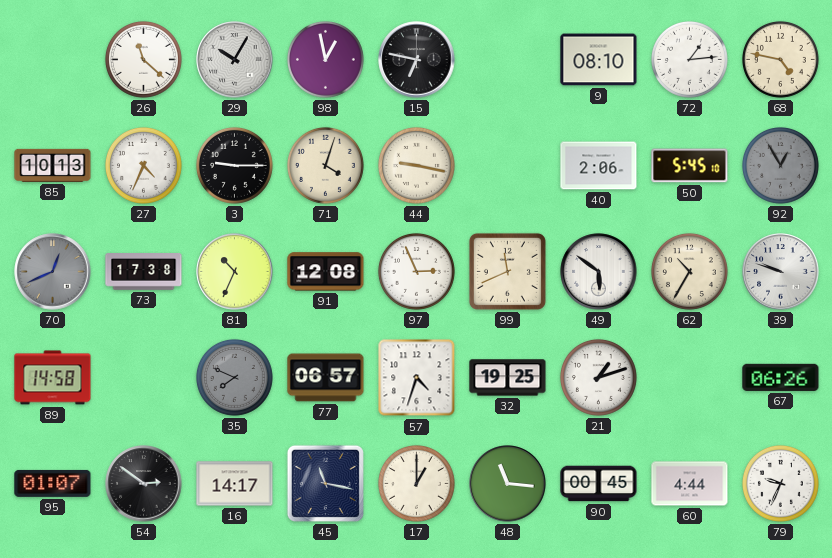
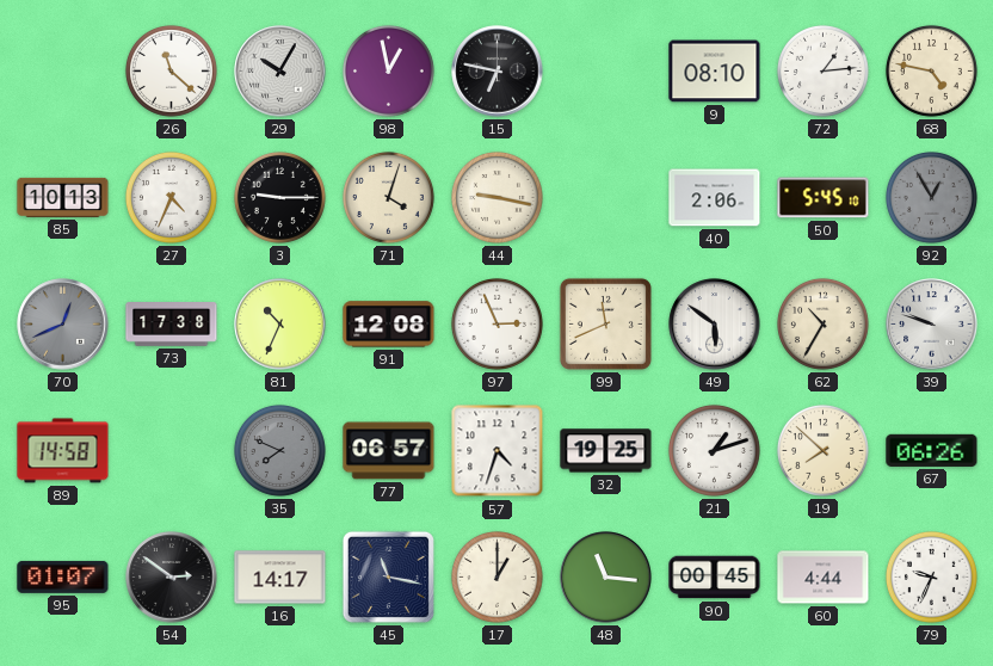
19: none -> 7:52
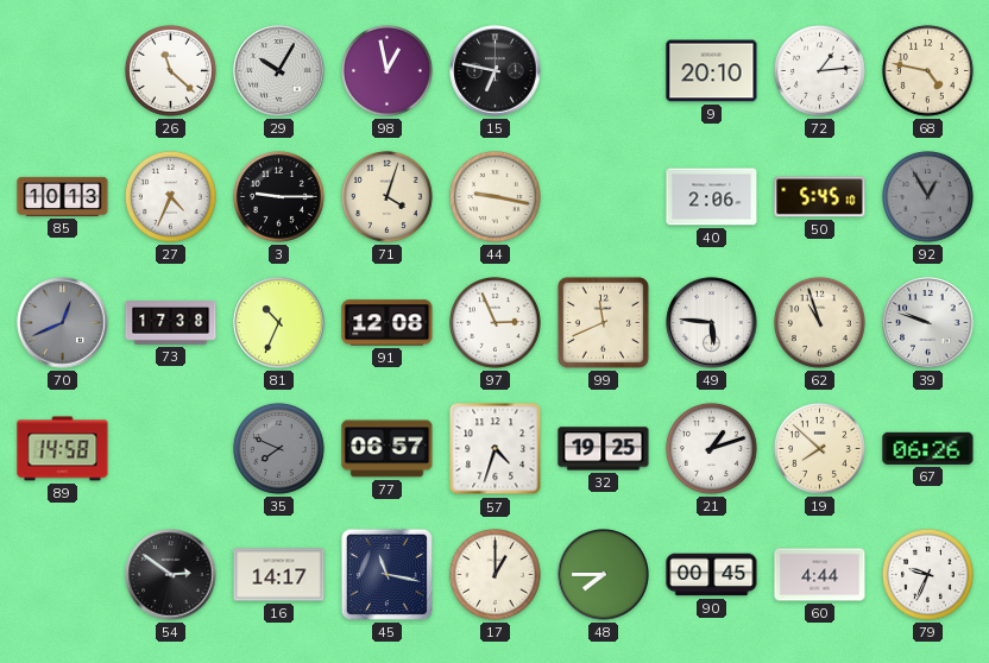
9: 08:10 -> 20:10
49: 5:51 -> 5:46
62: 10:35 -> 10:57
95: 01:07 -> none
48: 11:16 -> 7:45
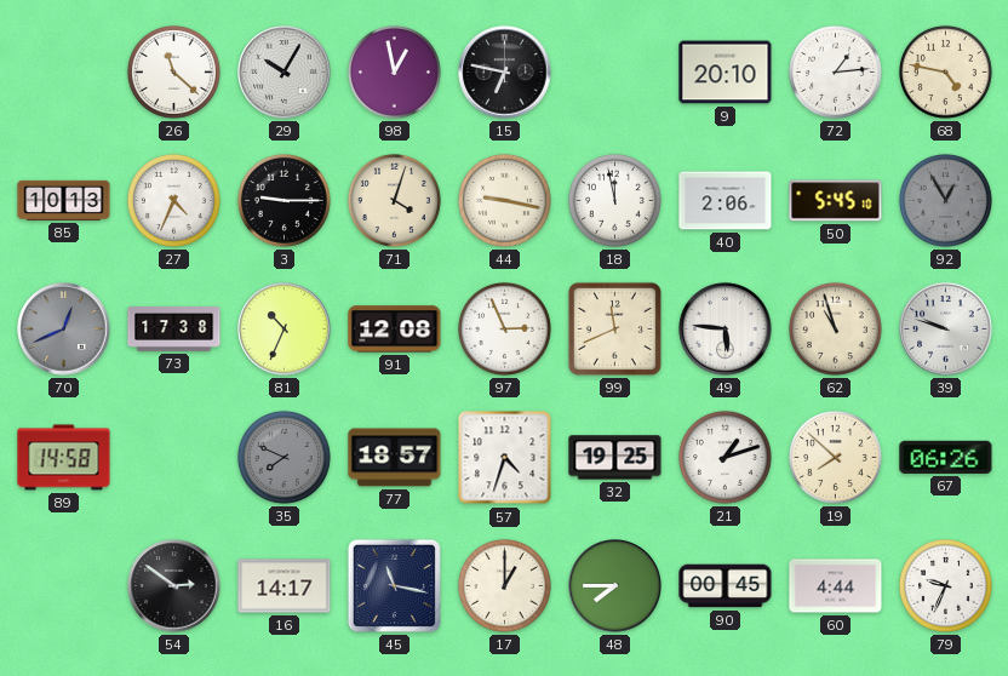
18: none -> 11:58
77: 06:57 -> 18:57
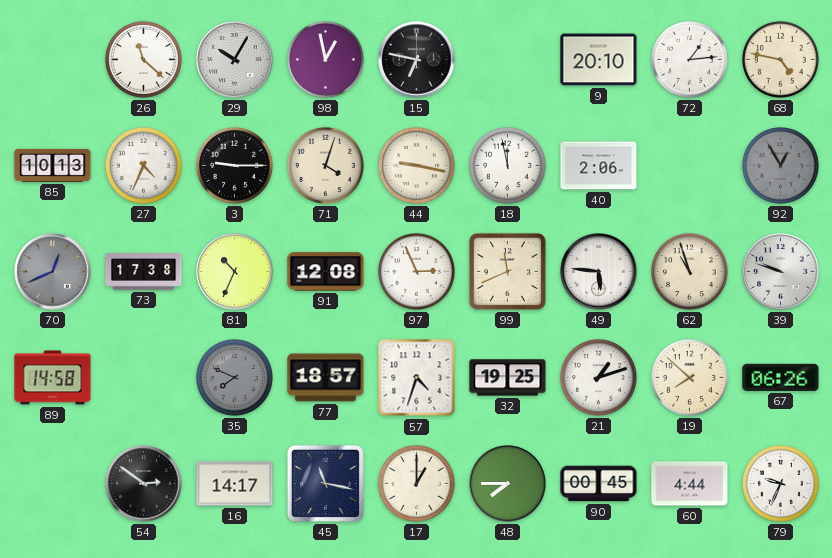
50: 5:45 -> none
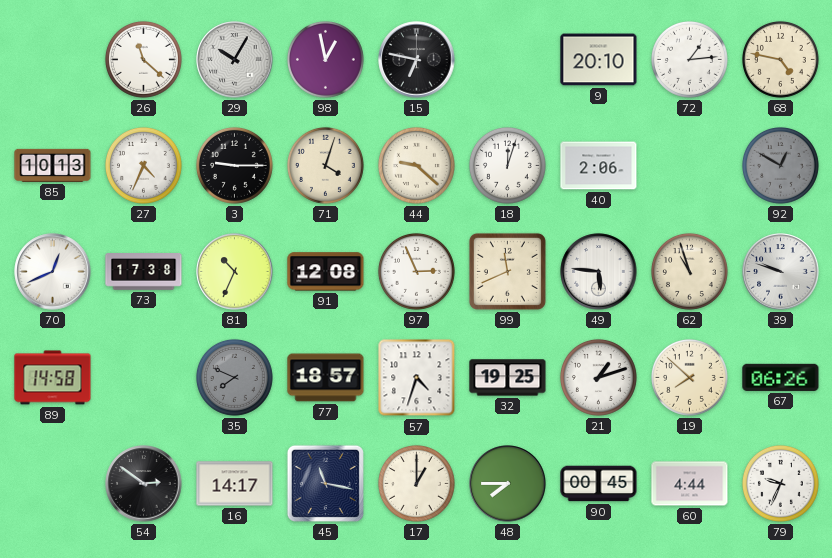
44: 9:17 -> 9:22
18: 11:58 -> 12:03
92: 12:55 -> 12:50
70 dial: grey -> white
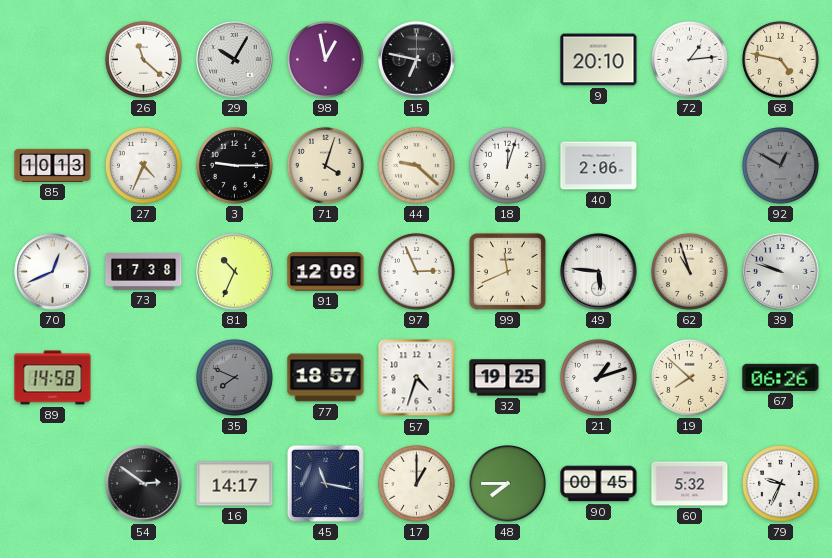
60: 4:44 -> 5:32
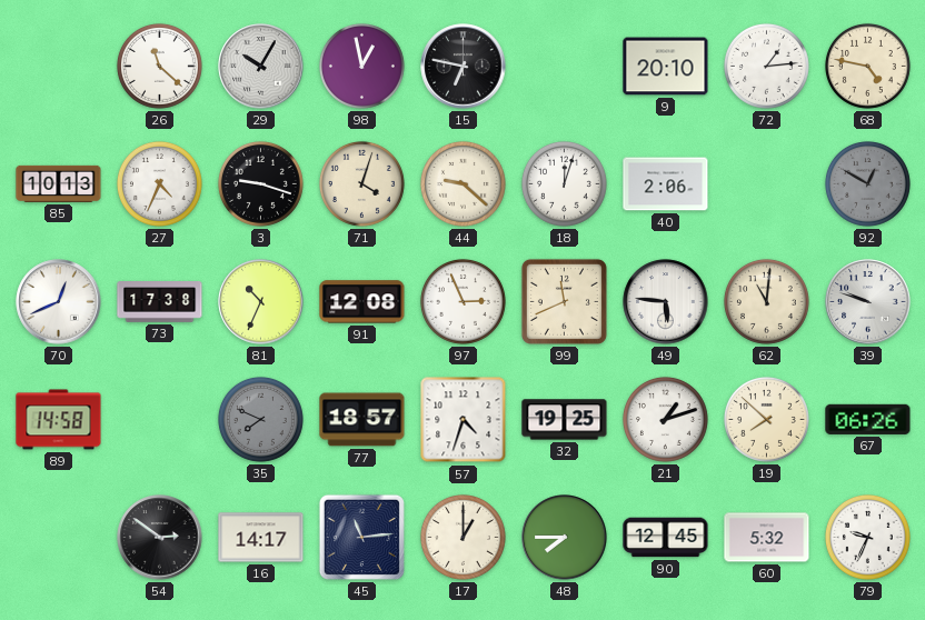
3: 9:15 -> 9:18
62: 10:57 -> 11:01
45: 11:17 -> 11:14
90: 00:45 -> 12:45
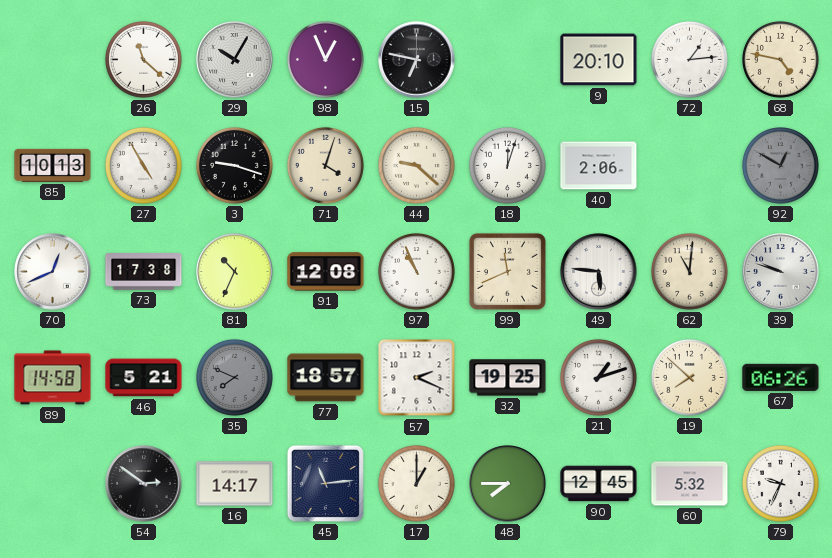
98: 12:58 -> 12:56
27: 4:34 -> 4:55
97: 2:56 -> 10:56
46: none -> 5:21
57: 4:33 -> 2:19
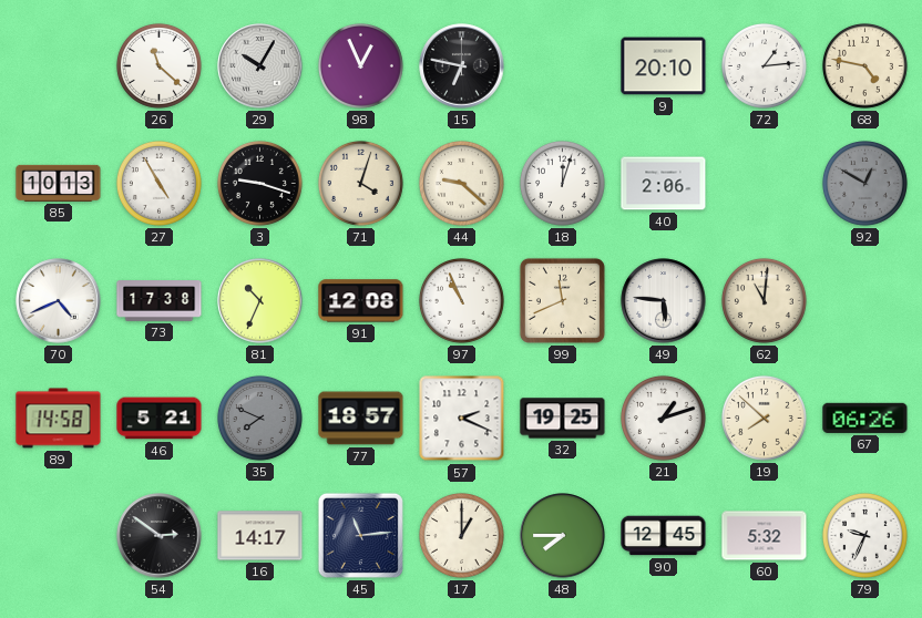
70: 12:41 -> 4:41
39: 9:48 -> none
